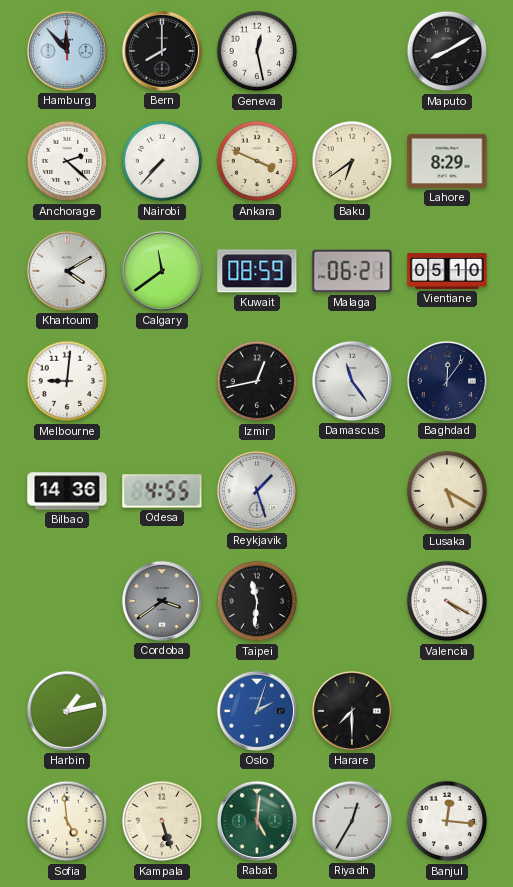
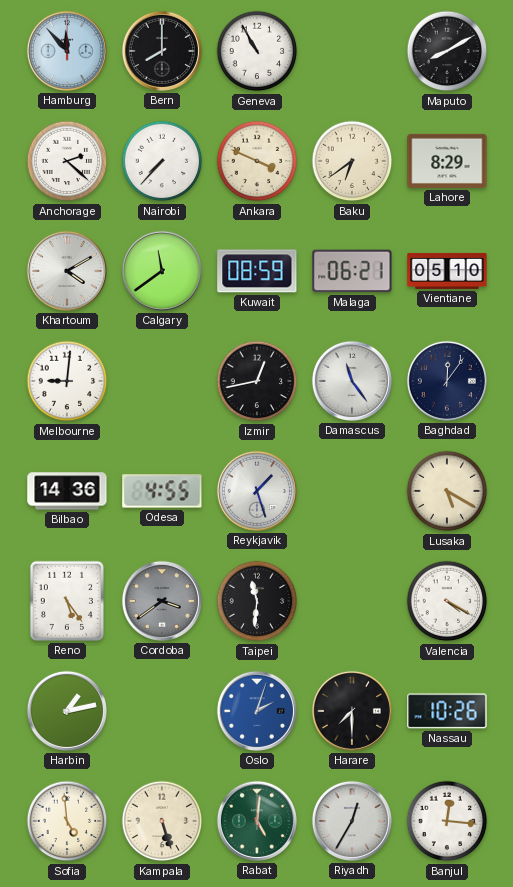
Geneva: 12:28 -> 10:55
Reno: none -> 5:24
Nassau: none -> 10:26
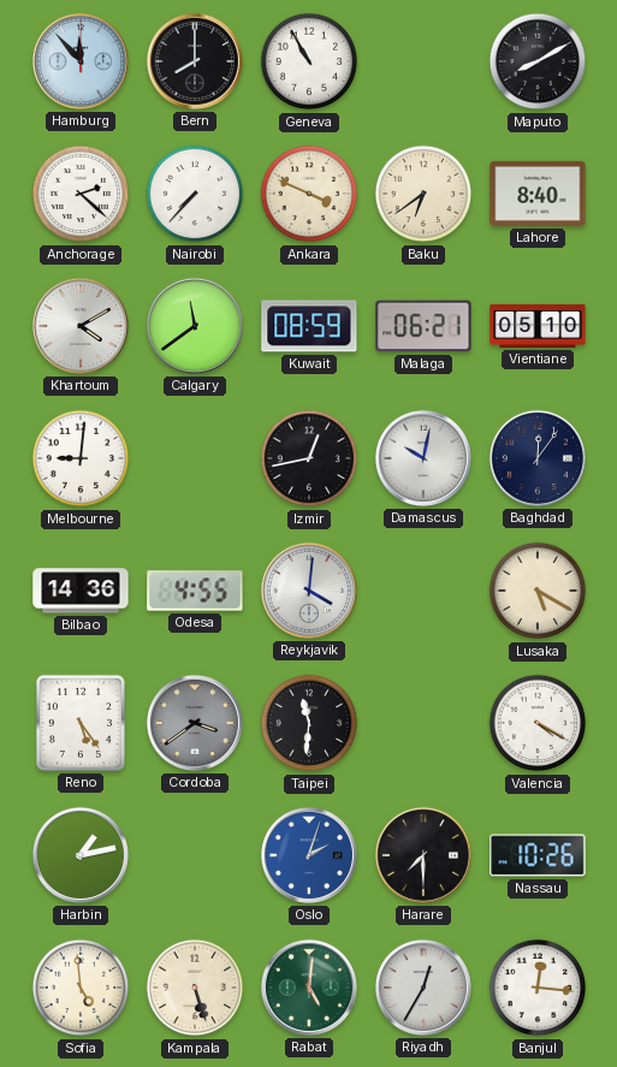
Lahore: 8:29 -> 8:40
Damascus: 11:24 -> 10:02
Reykjavik: 1:27 -> 4:01
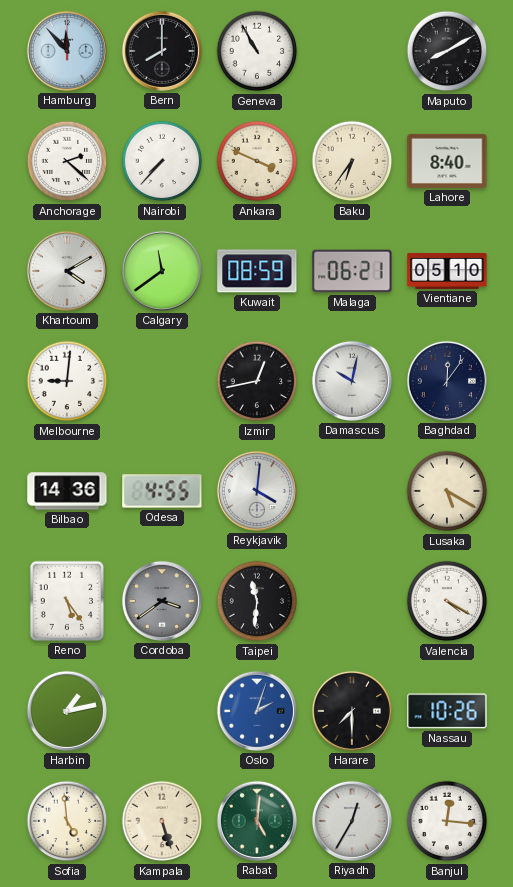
Baku: 6:39 -> 6:36
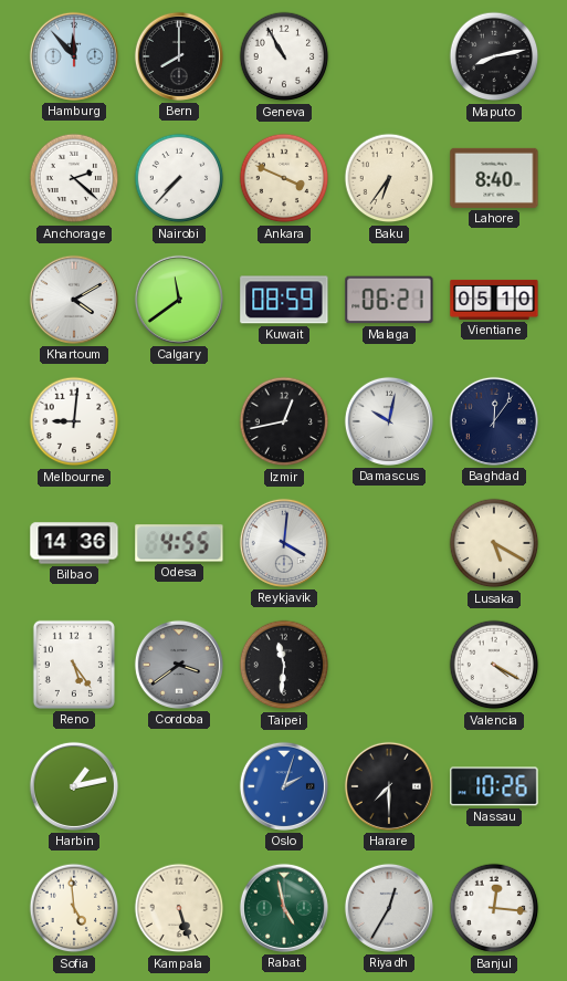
Maputo: 8:10 -> 8:13
Rabat: 5:01 -> 4:58
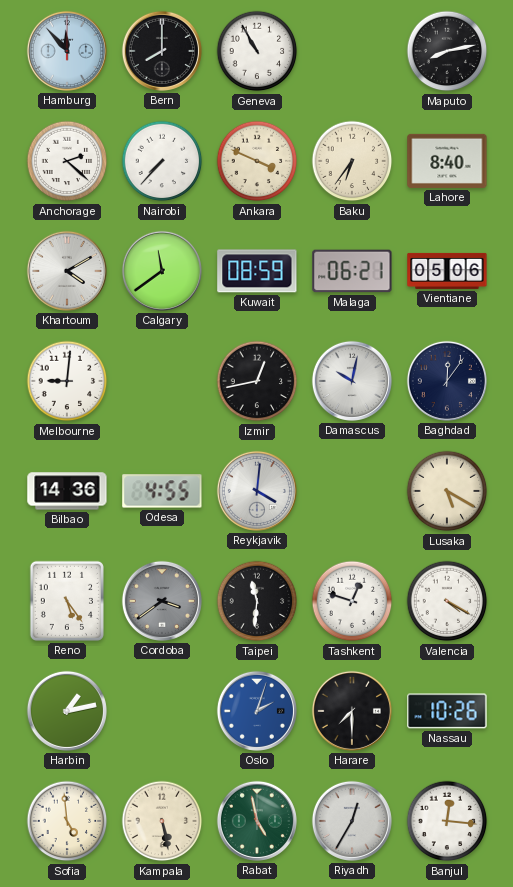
Vientiane: 05:10 -> 05:06
Tashkent: none -> 12:48
Kampala: 5:27 -> 5:28
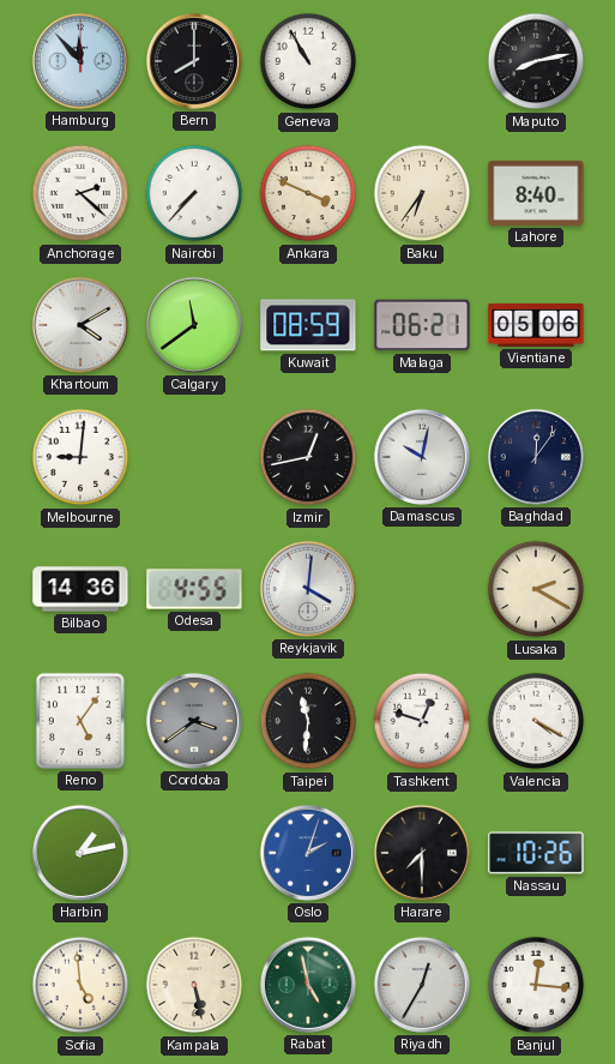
Lusaka: 5:20 -> 2:20
Reno: 5:24 -> 5:06
